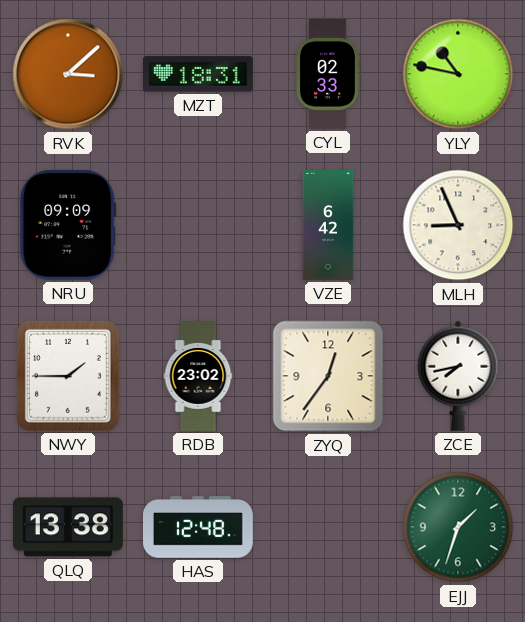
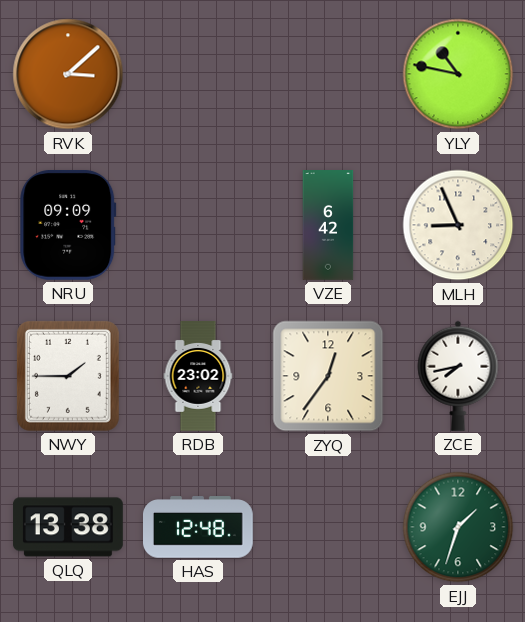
MZT: 18:31 -> none
CYL: 02:33 -> none
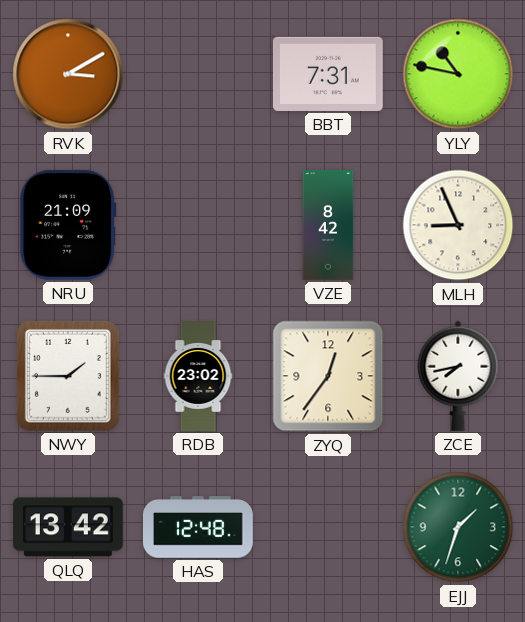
RVK: 3:08 -> 3:10
BBT: none -> 7:31
NRU: 09:09 -> 21:09
VZE: 6:42 -> 8:42
QLQ: 13:38 -> 13:42
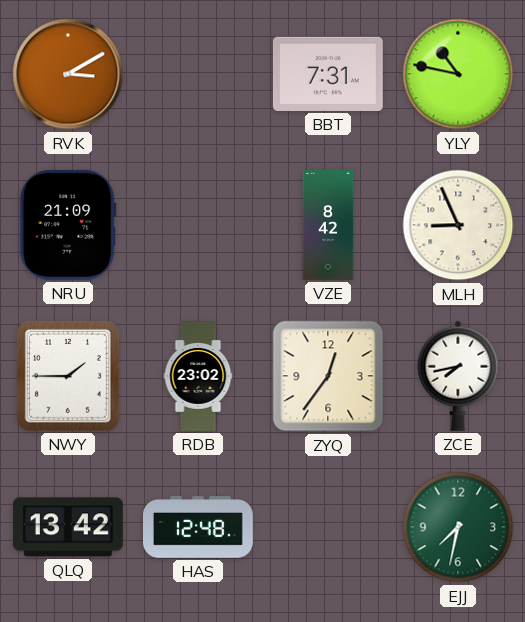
EJJ: 1:33 -> 7:32
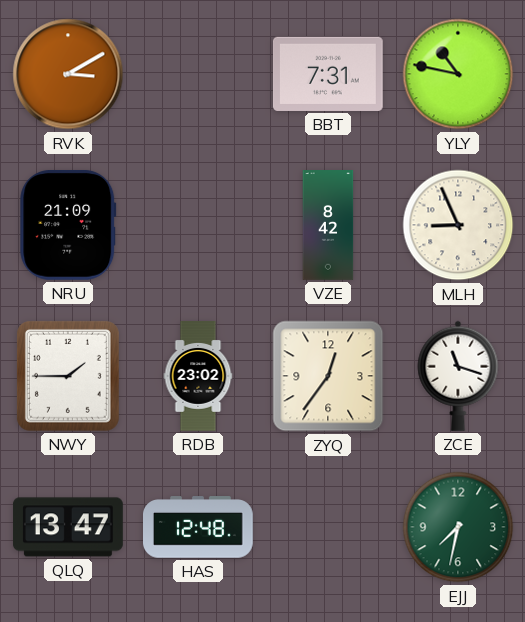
ZCE: 7:43 -> 11:18
QLQ: 13:42 -> 13:47
